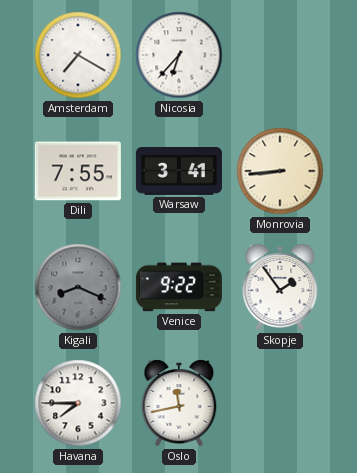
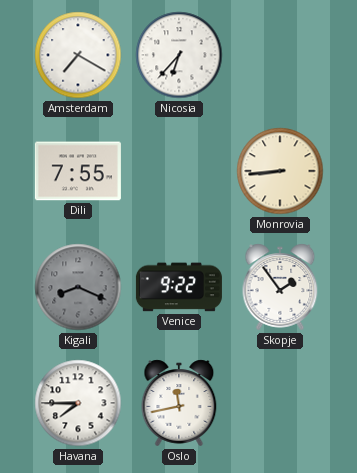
Warsaw: 3:41 -> none
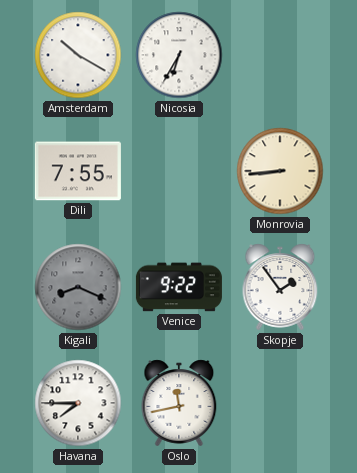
Amsterdam: 7:20 -> 10:20
Nicosia: 6:37 -> 6:35
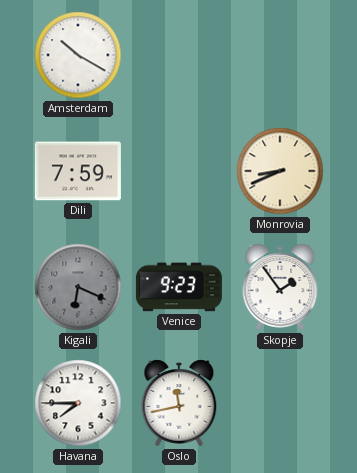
Nicosia: 6:35 -> none
Dili: 7:55 -> 7:59
Monrovia: 8:44 -> 8:41
Kigali: 8:19 -> 6:19
Venice: 9:22 -> 9:23
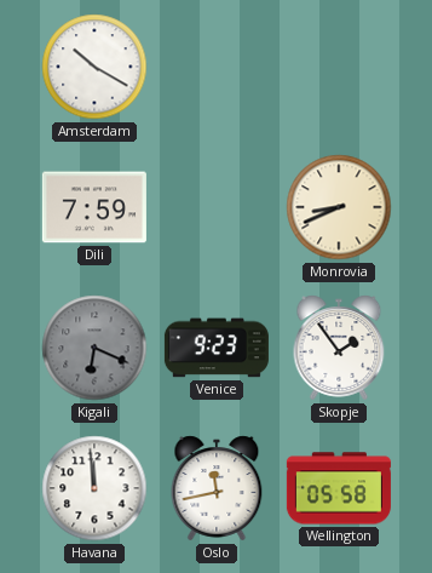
Havana: 7:45 -> 11:59
Wellington: none -> 05:58
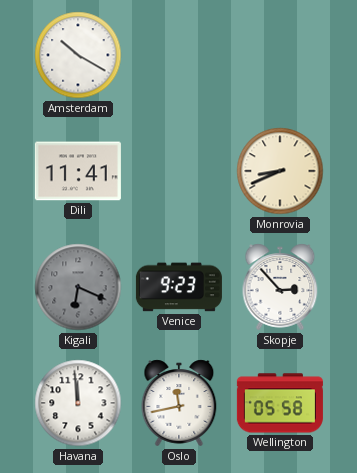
Dili: 7:59 -> 11:41
Skopje: 1:54 -> 2:53
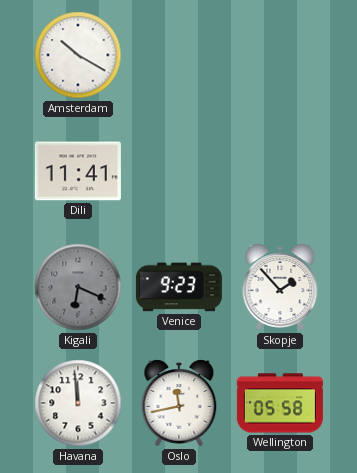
Monrovia: 8:41 -> none
Skopje: 2:53 -> 1:53
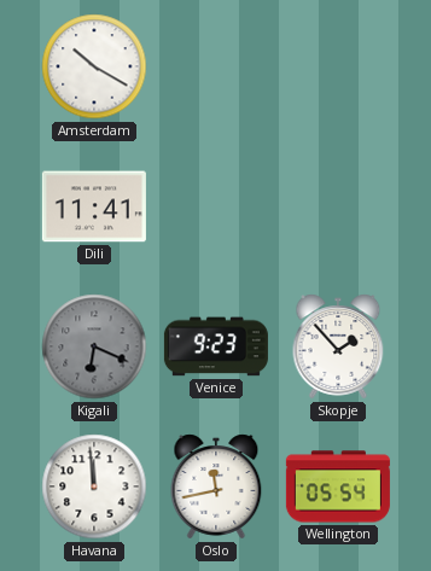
Wellington: 05:58 -> 05:54
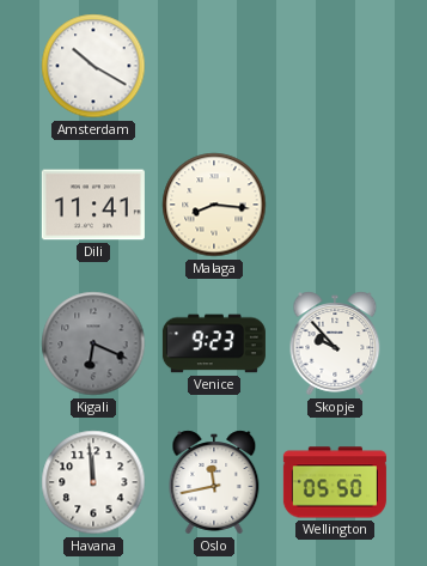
Malaga: none -> 8:16
Skopje: 1:53 -> 9:53
Wellington: 05:54 -> 05:50
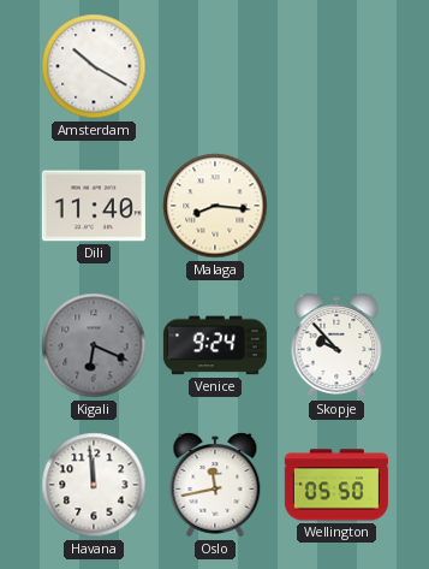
Dili: 11:41 -> 11:40
Venice: 9:23 -> 9:24
